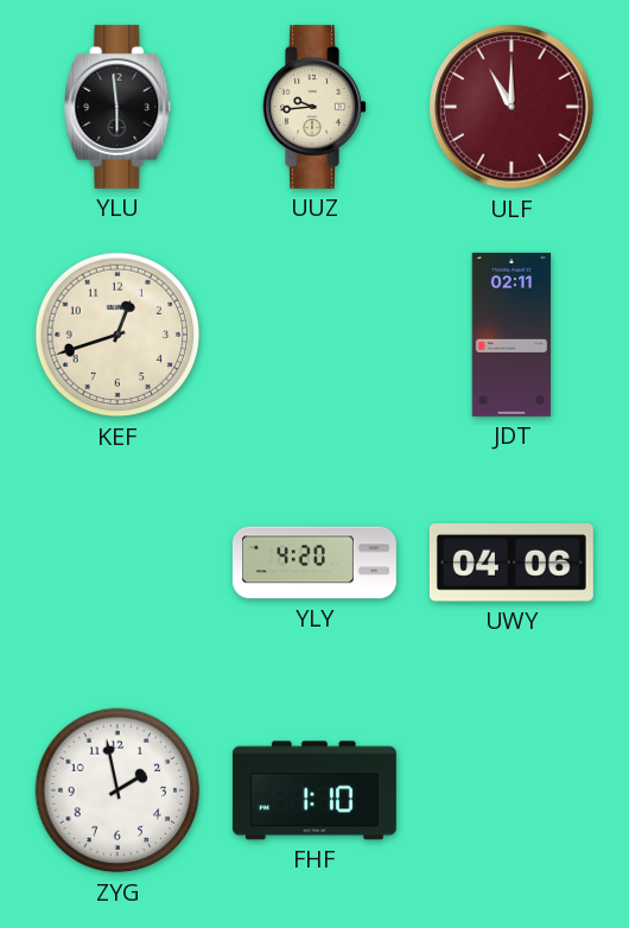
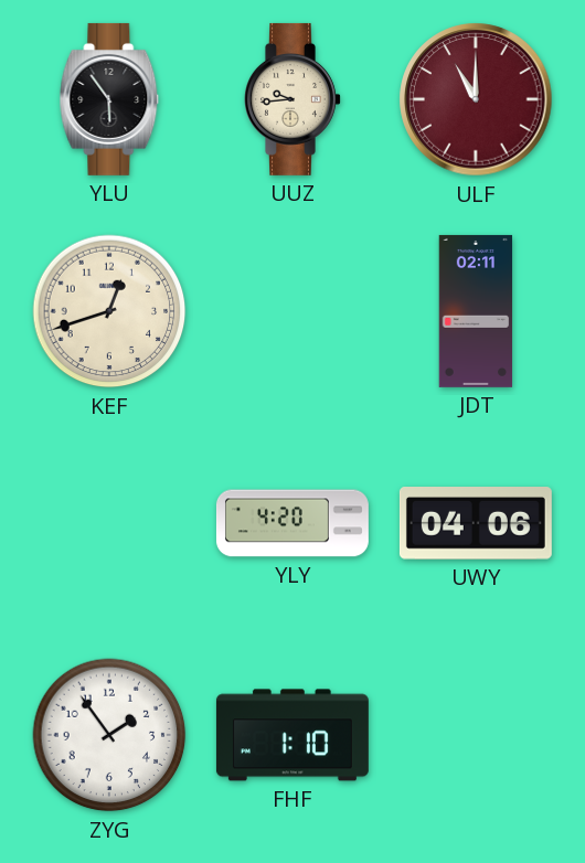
YLU: 5:59 -> 5:54
ZYG: 1:58 -> 1:54
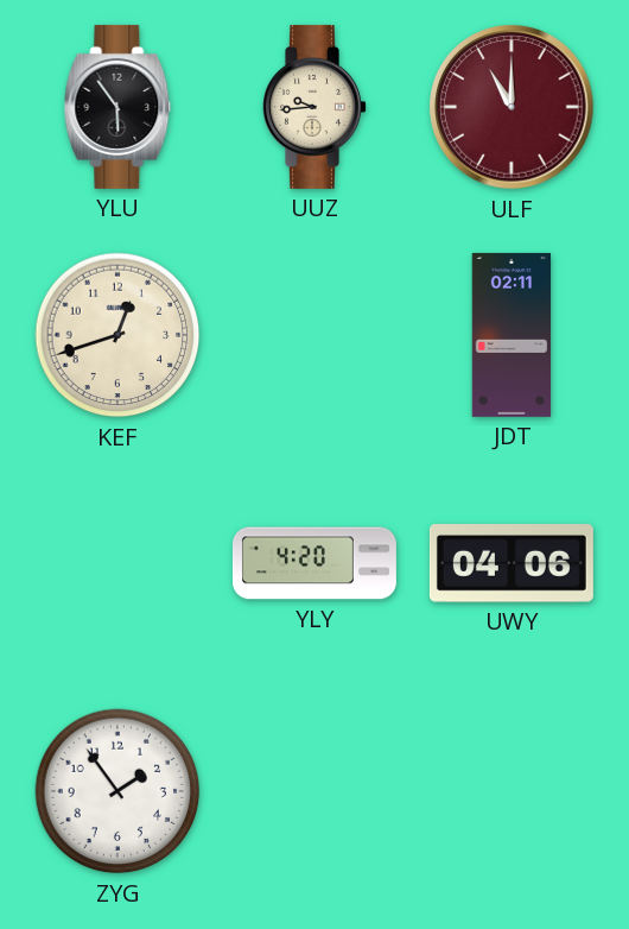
FHF: 1:10 -> none
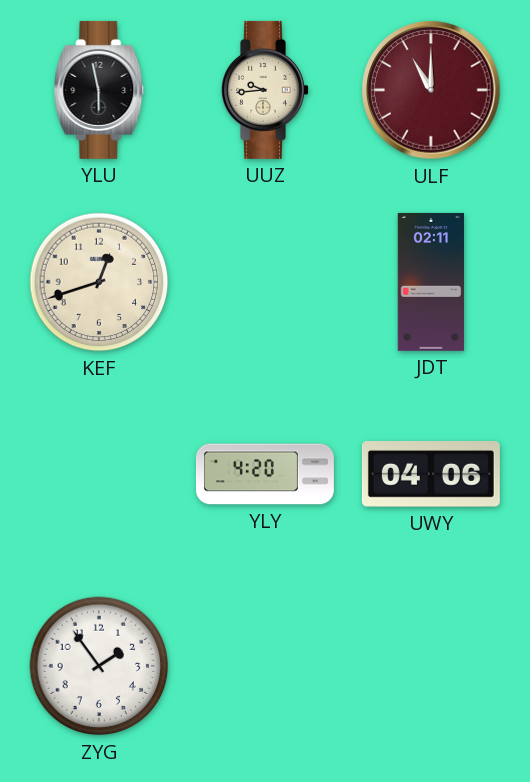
YLU: 5:54 -> 5:58
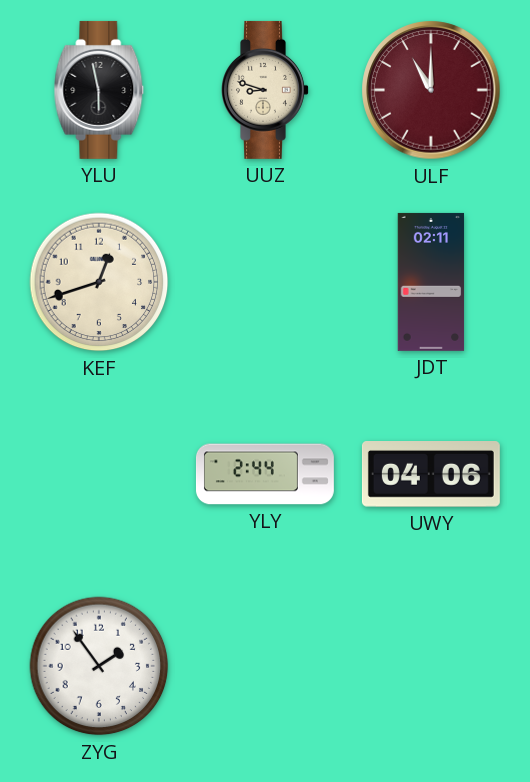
UUZ: 9:44 -> 8:48
YLY: 4:20 -> 2:44
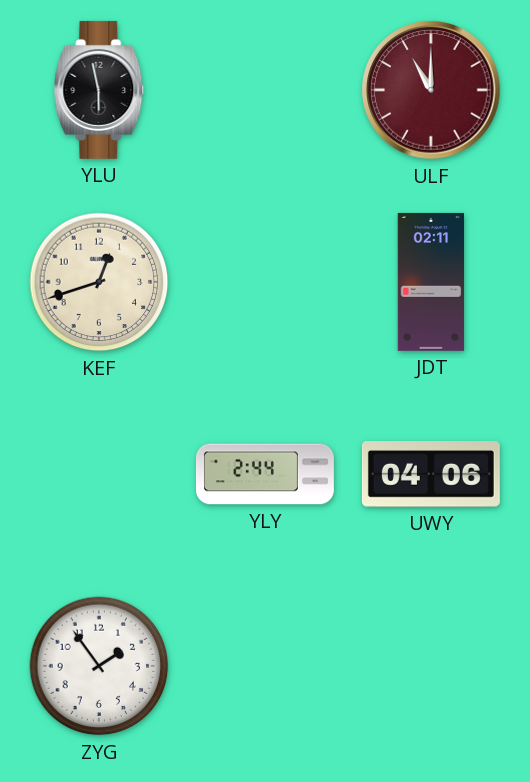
UUZ: 8:48 -> none
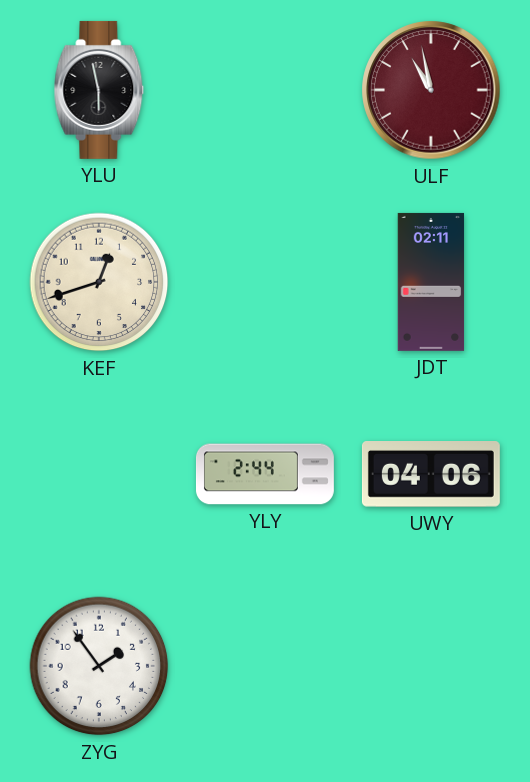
ULF: 11:00 -> 10:58
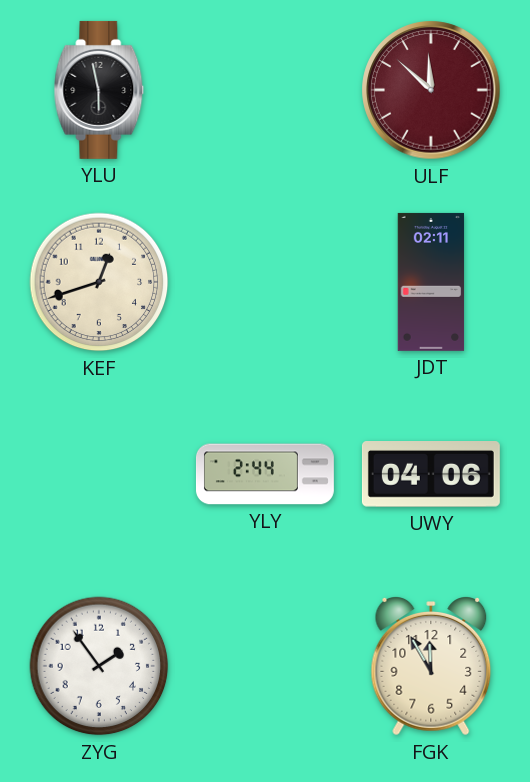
ULF: 10:58 -> 11:52
FGK: none -> 11:55
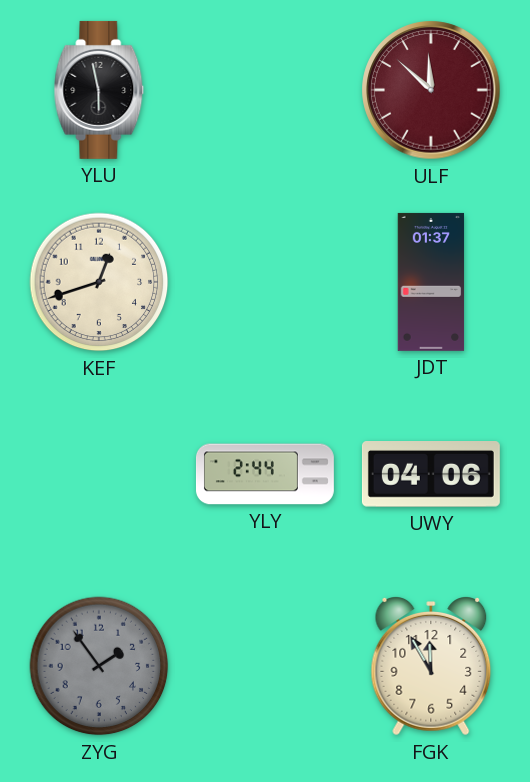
JDT: 02:11 -> 01:37
ZYG dial: white -> grey
